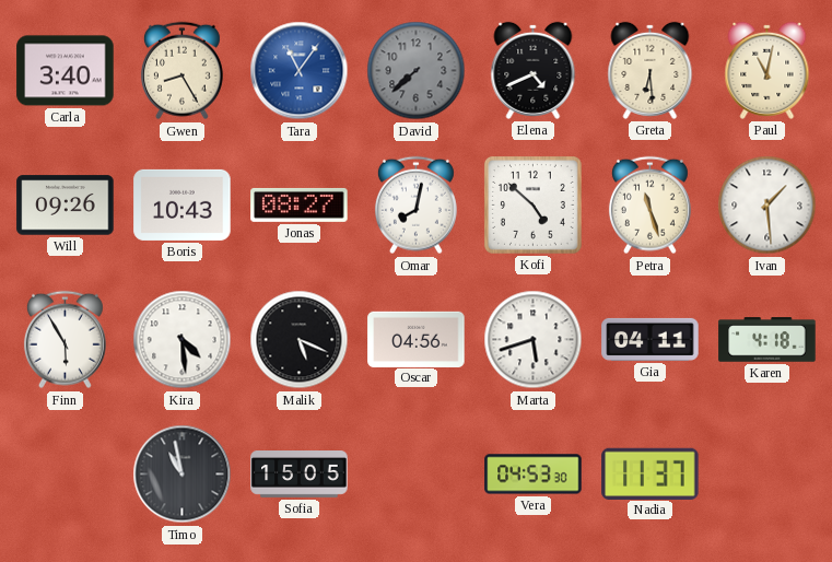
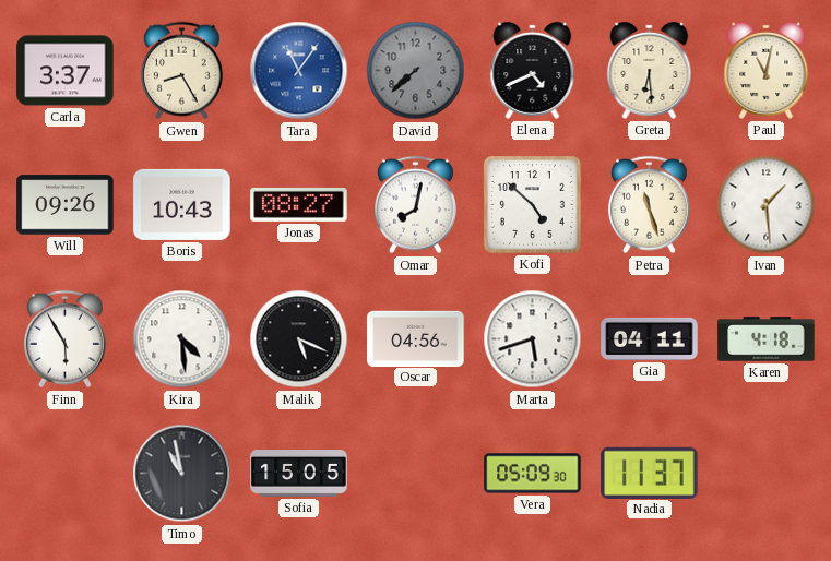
Carla: 3:40 -> 3:37
Vera: 04:53 -> 05:09
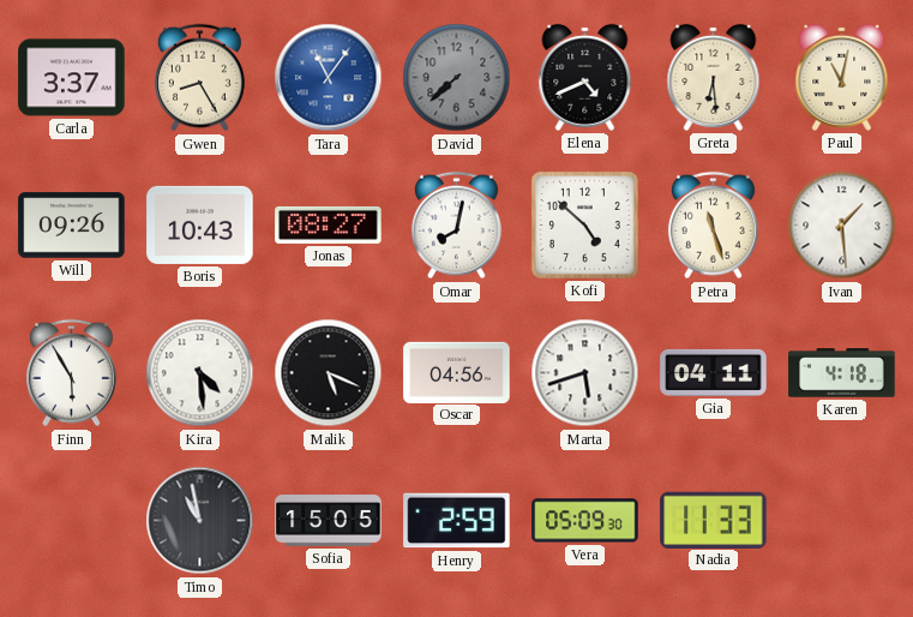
Henry: none -> 2:59
Nadia: 11:37 -> 11:33
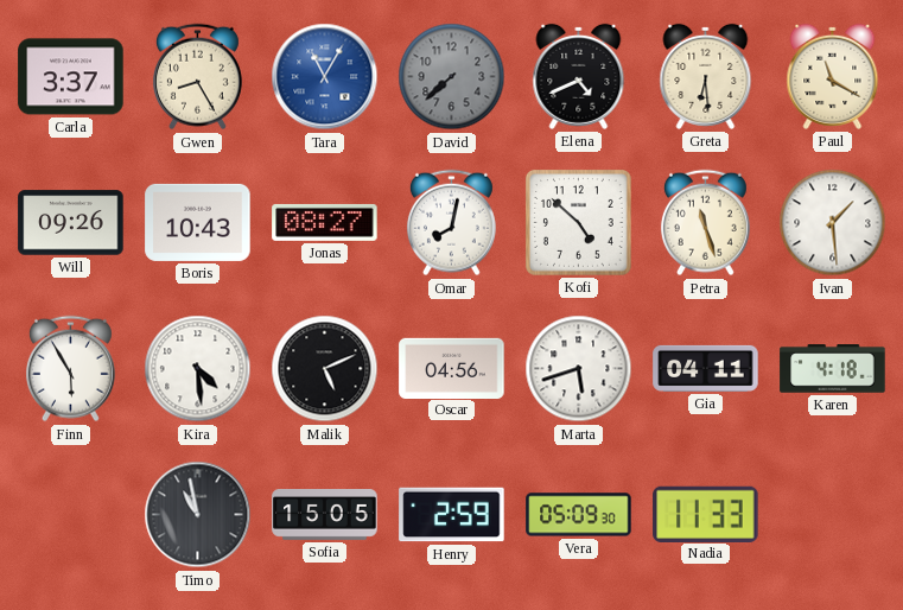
Tara: 11:06 -> 11:05
Paul: 11:02 -> 11:20
Malik: 5:19 -> 5:11
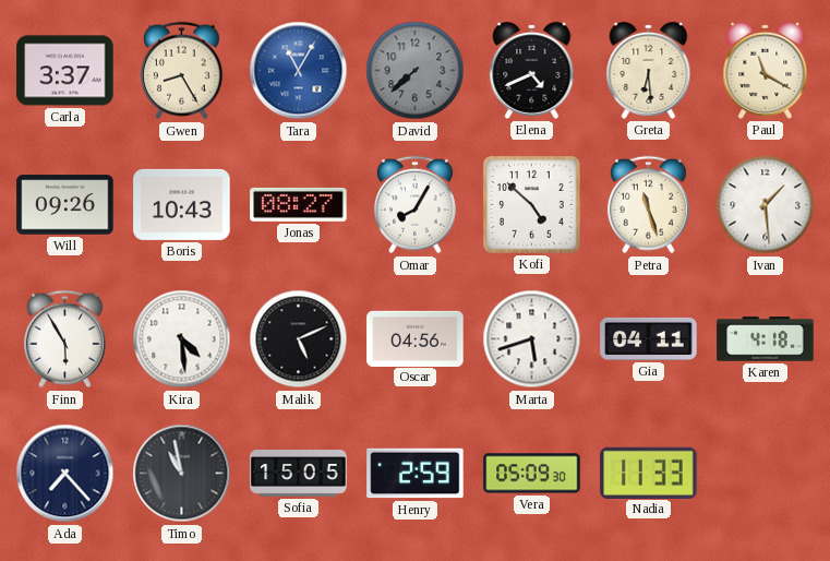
Omar: 8:02 -> 8:05
Ada: none -> 7:23
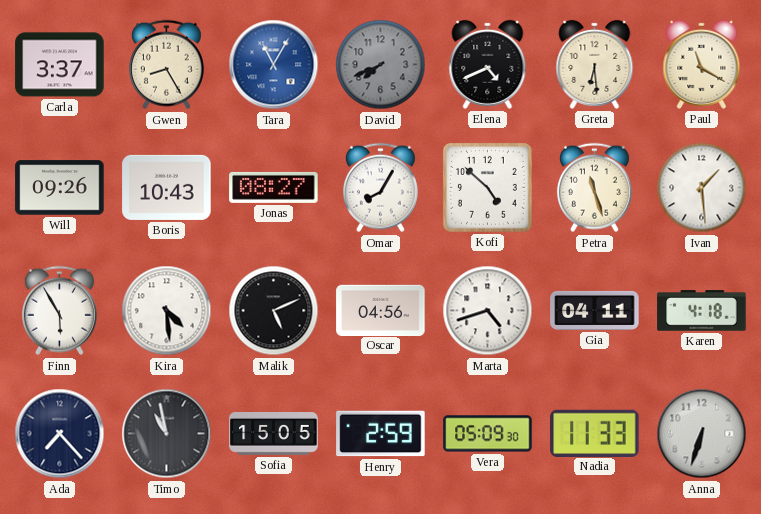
David: 7:38 -> 7:41
Marta: 5:42 -> 4:42
Anna: none -> 6:33
